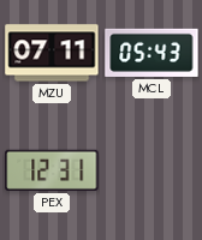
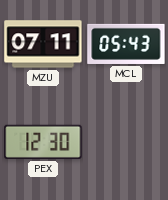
PEX: 12:31 -> 12:30
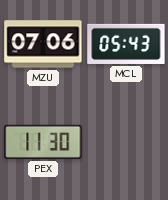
MZU: 07:11 -> 07:06
PEX: 12:30 -> 11:30
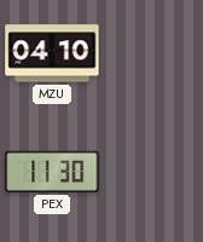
MZU: 07:06 -> 04:10
MCL: 05:43 -> none
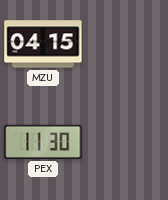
MZU: 04:10 -> 04:15
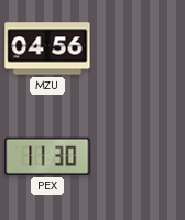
MZU: 04:15 -> 04:56
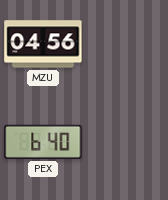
PEX: 11:30 -> 6:40
